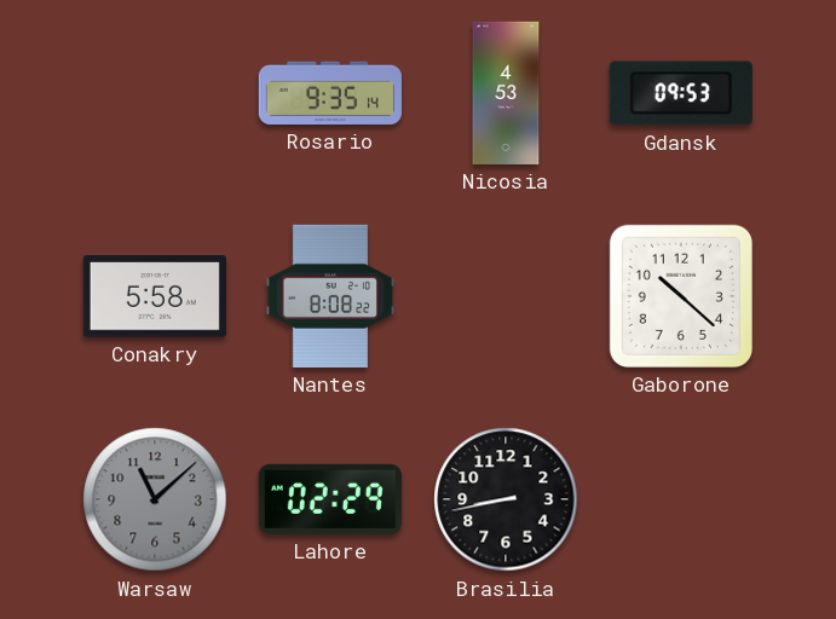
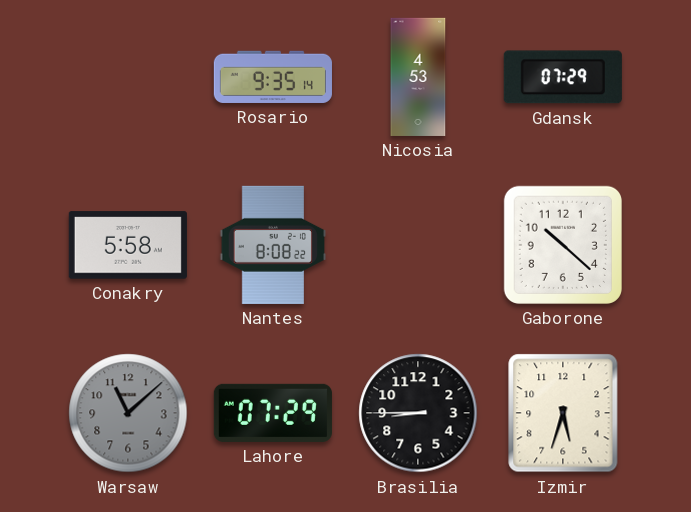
Gdansk: 09:53 -> 07:29
Lahore: 02:29 -> 07:29
Brasilia: 8:43 -> 8:45
Izmir: none -> 5:33
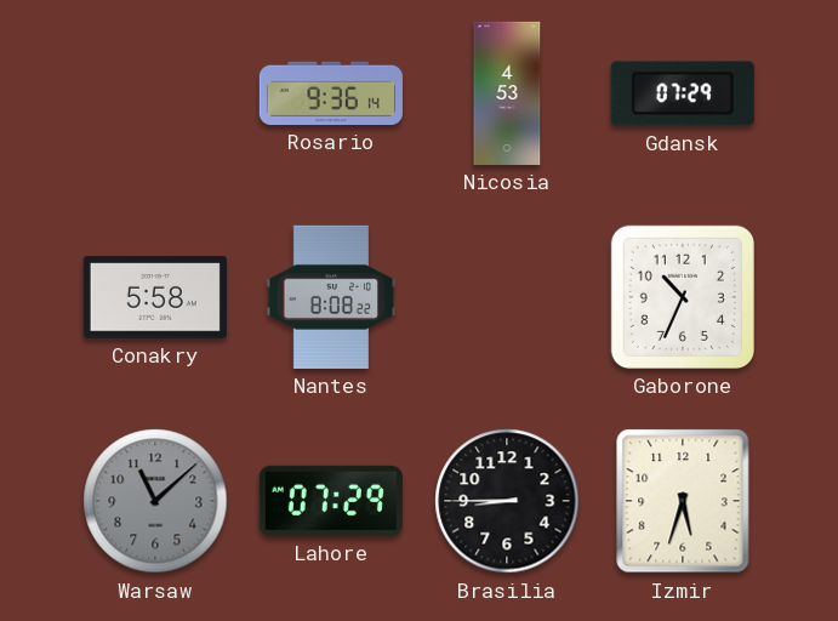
Rosario: 9:35 -> 9:36
Gaborone: 10:22 -> 10:34
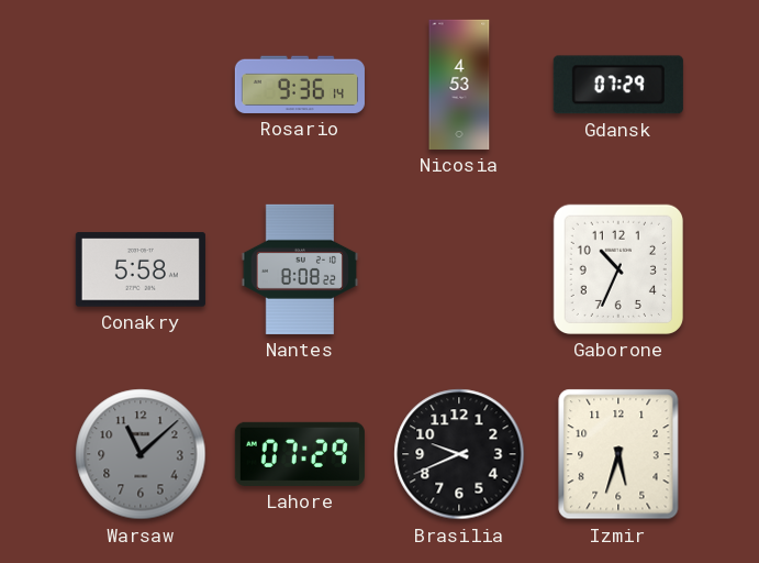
Brasilia: 8:45 -> 9:41
